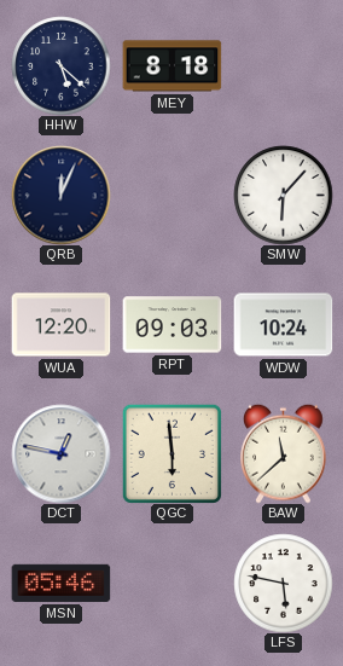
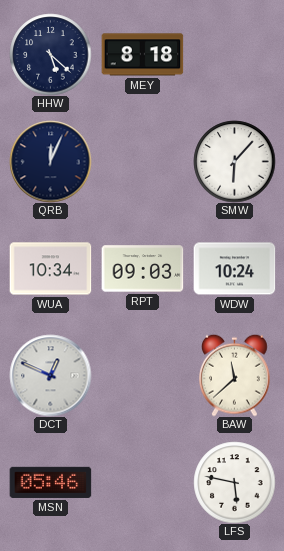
WUA: 12:20 -> 10:34
DCT: 12:47 -> 12:49
QGC: 5:59 -> none
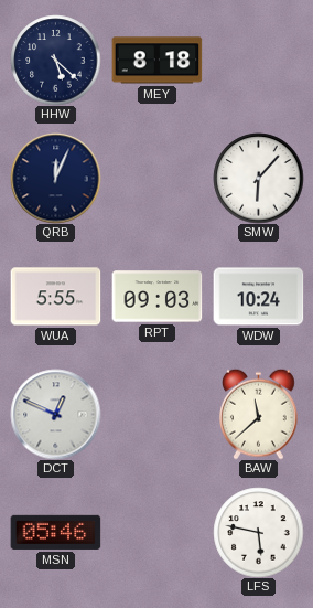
WUA: 10:34 -> 5:55
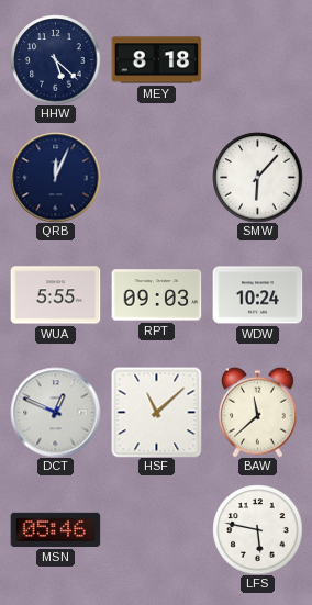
HSF: none -> 11:08
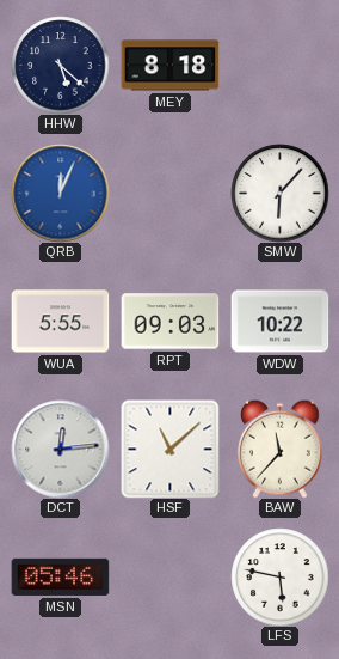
QRB dial: navy -> blue
WDW: 10:24 -> 10:22
DCT: 12:49 -> 12:14
BAW: 11:38 -> 11:37
